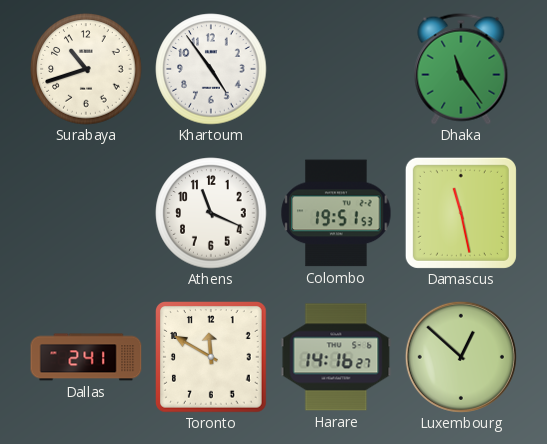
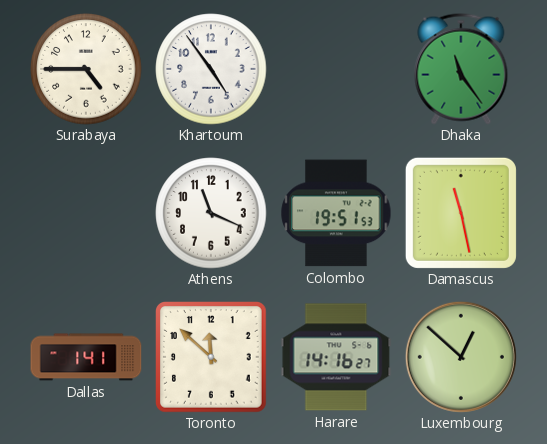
Surabaya: 10:42 -> 4:45
Dallas: 2:41 -> 1:41
Toronto: 11:50 -> 11:52
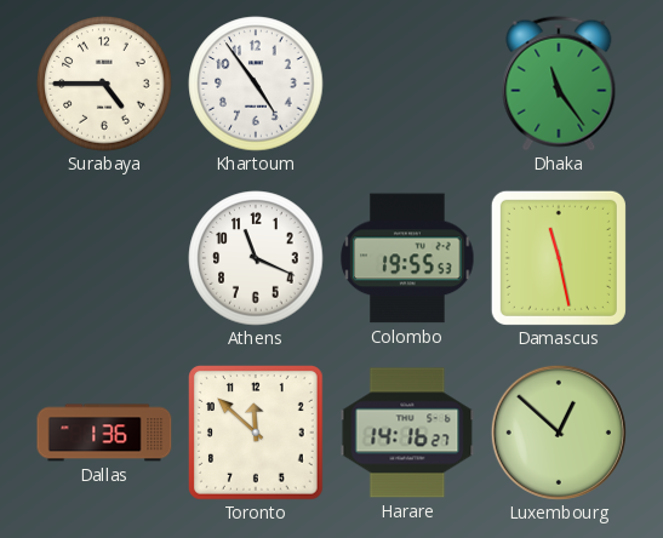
Colombo: 19:51 -> 19:55
Dallas: 1:41 -> 1:36
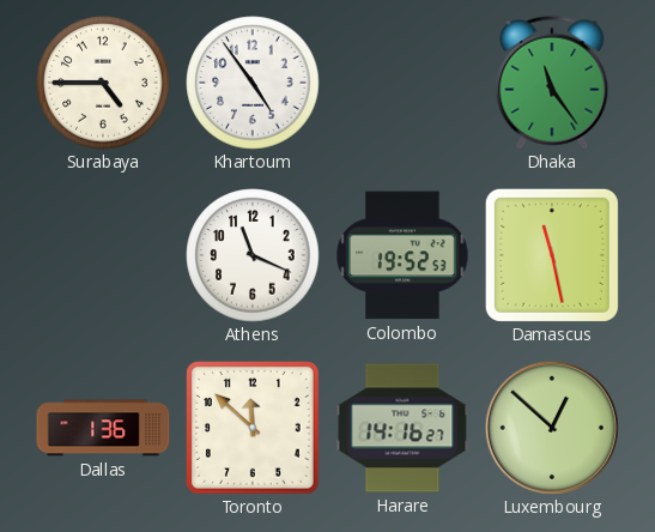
Colombo: 19:55 -> 19:52
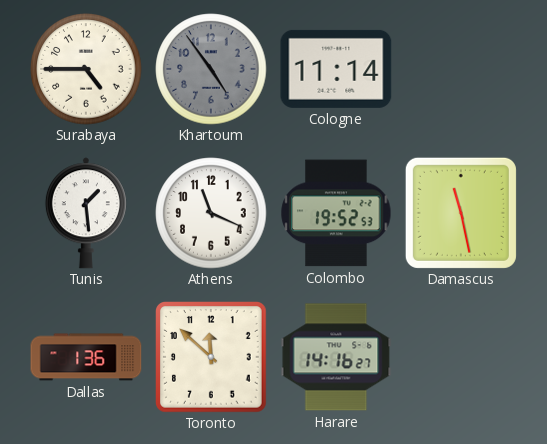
Khartoum dial: white -> grey
Cologne: none -> 11:14
Dhaka: 11:24 -> none
Tunis: none -> 1:29
Luxembourg: 12:52 -> none
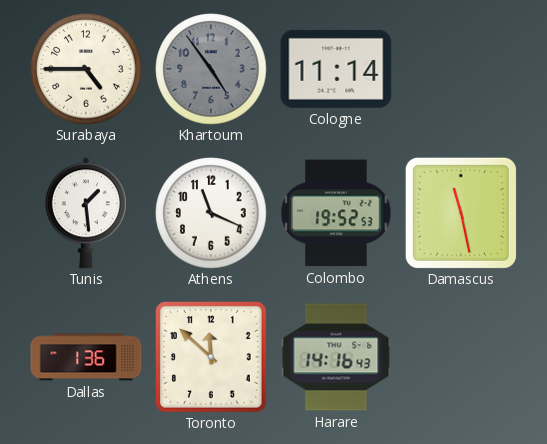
Harare: 14:16:27 -> 14:16:43
